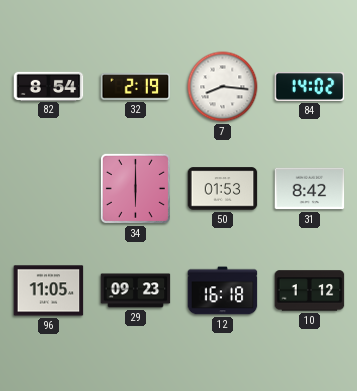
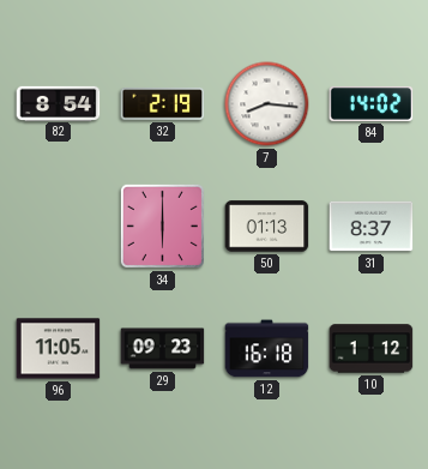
50: 01:53 -> 01:13
31: 8:42 -> 8:37
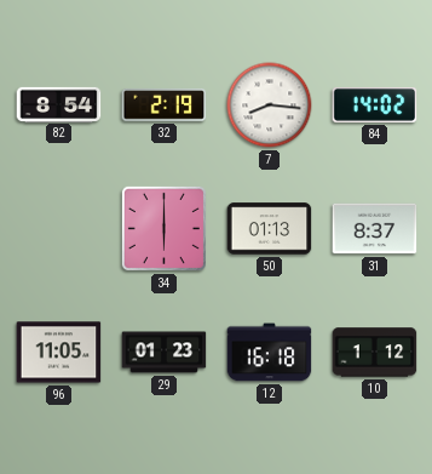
29: 09:23 -> 01:23
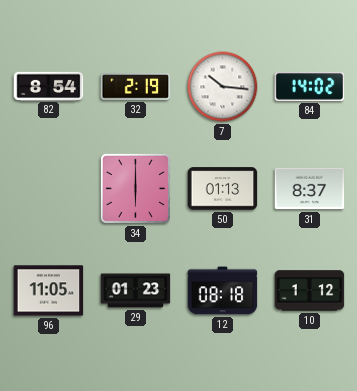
7: 8:16 -> 10:16
12: 16:18 -> 08:18
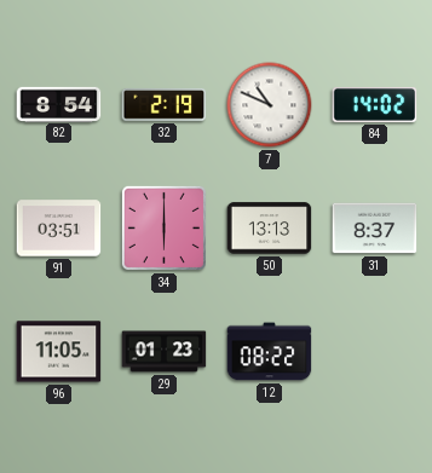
7: 10:16 -> 10:49
91: none -> 03:51
50: 01:13 -> 13:13
12: 08:18 -> 08:22
10: 1:12 -> none
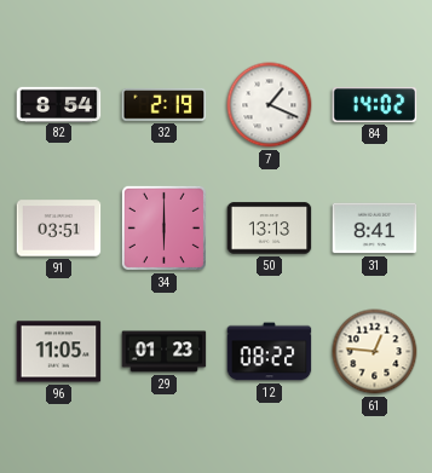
7: 10:49 -> 1:19
31: 8:37 -> 8:41
61: none -> 12:46
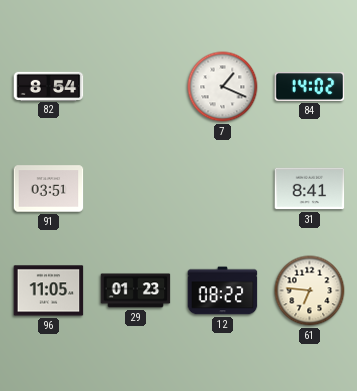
32: 2:19 -> none
34: 6:00 -> none
50: 13:13 -> none
61: 12:46 -> 6:46
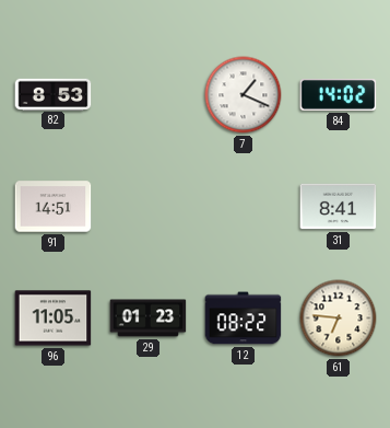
82: 8:54 -> 8:53
91: 03:51 -> 14:51
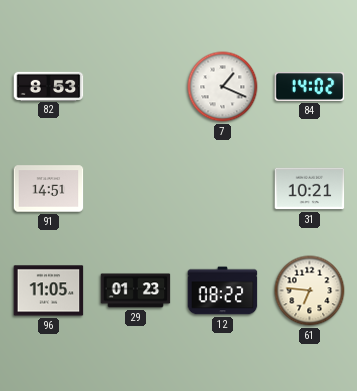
31: 8:41 -> 10:21
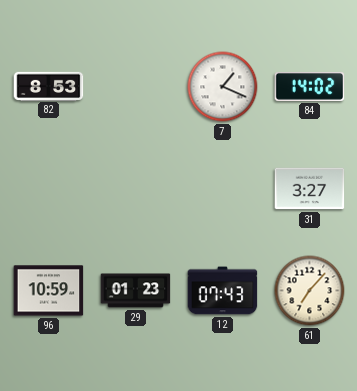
91: 14:51 -> none
31: 10:21 -> 3:27
96: 11:05 -> 10:59
12: 08:22 -> 07:43
61: 6:46 -> 7:07
